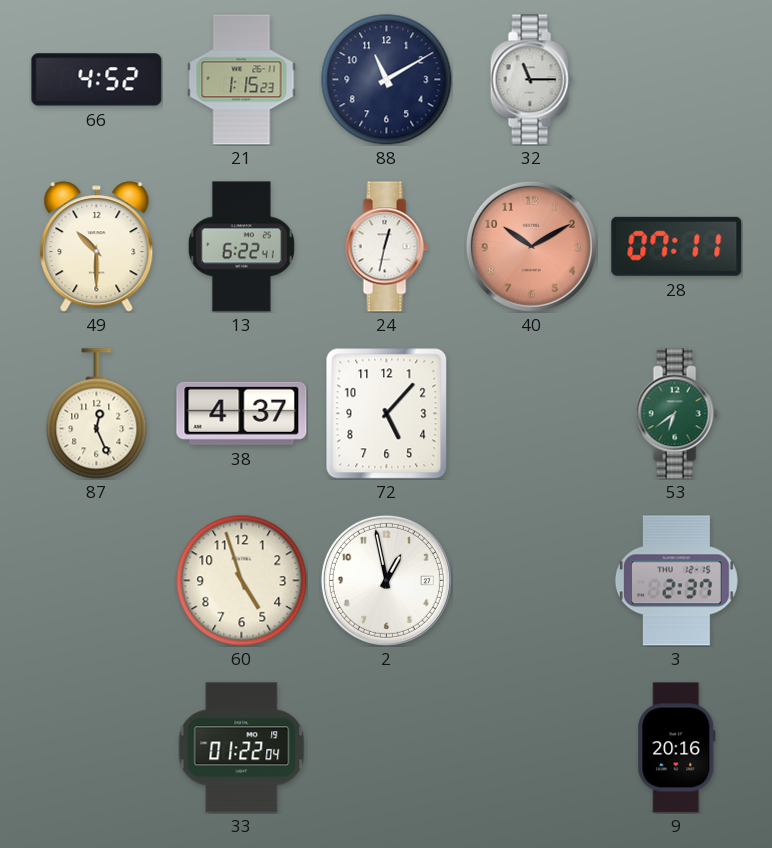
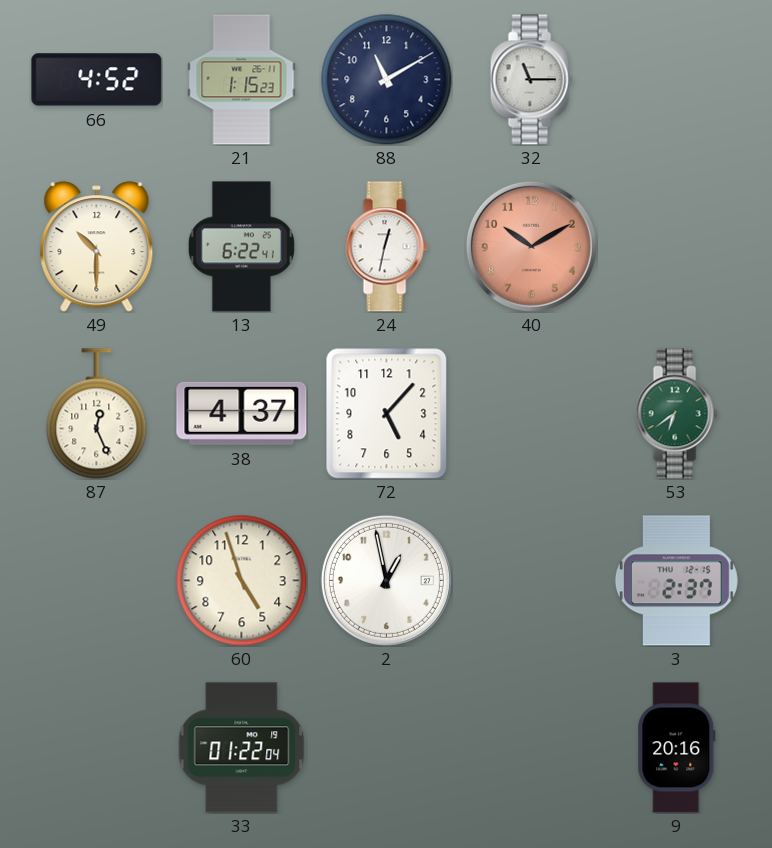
28: 07:11 -> none
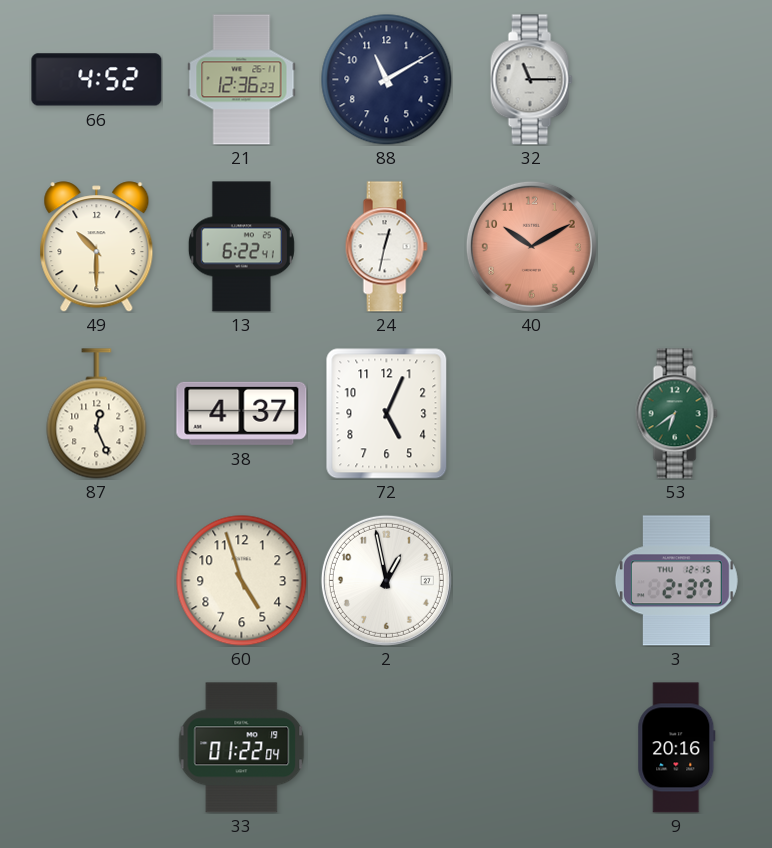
21: 1:15 -> 12:36
72: 5:07 -> 5:04
